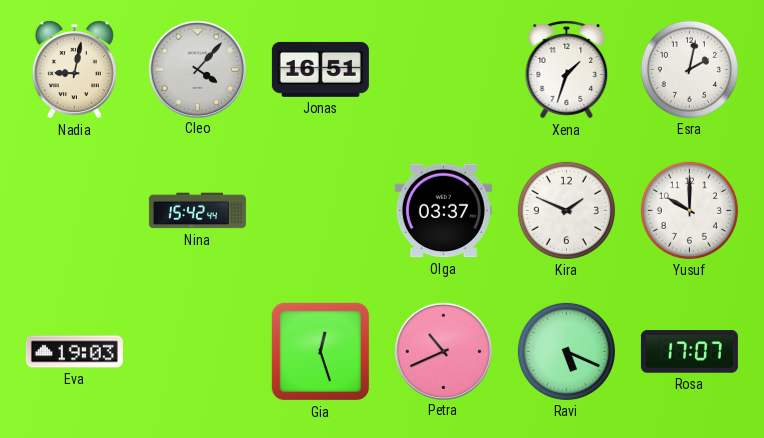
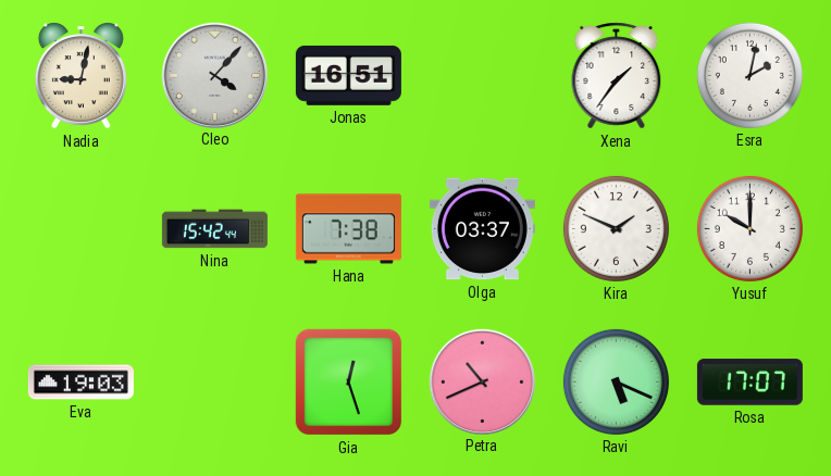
Xena: 1:33 -> 1:36
Hana: none -> 7:38
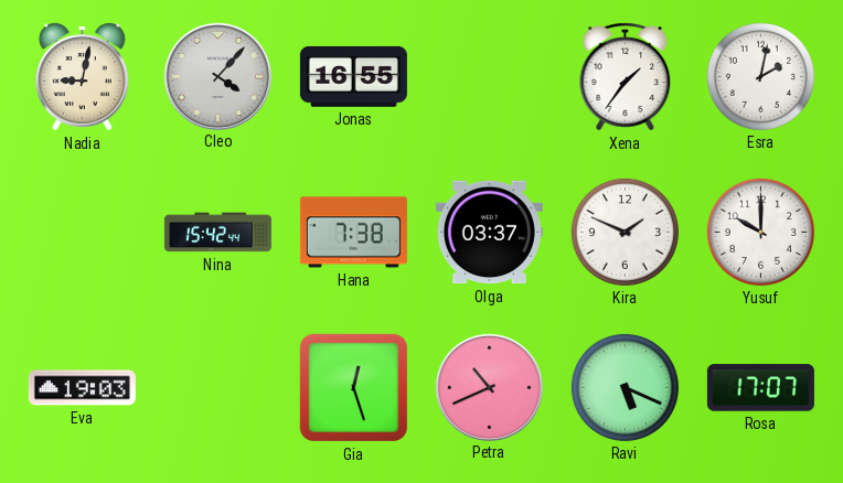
Jonas: 16:51 -> 16:55
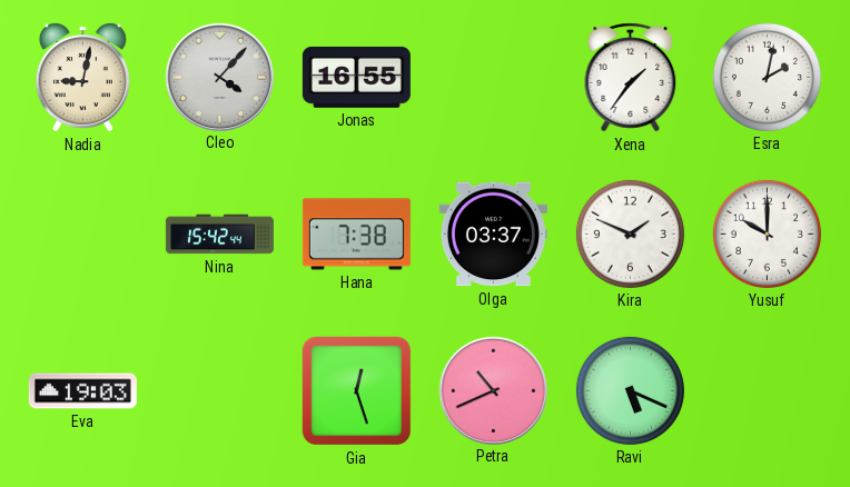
Rosa: 17:07 -> none
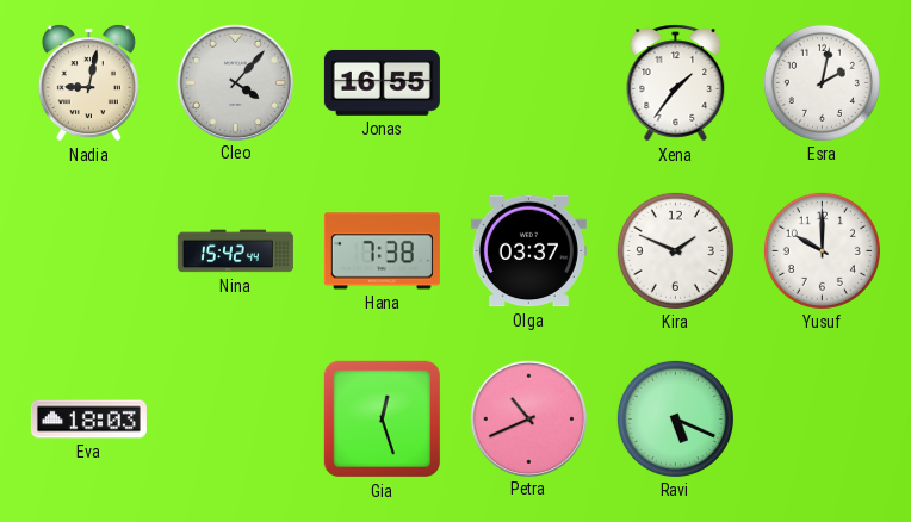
Eva: 19:03 -> 18:03
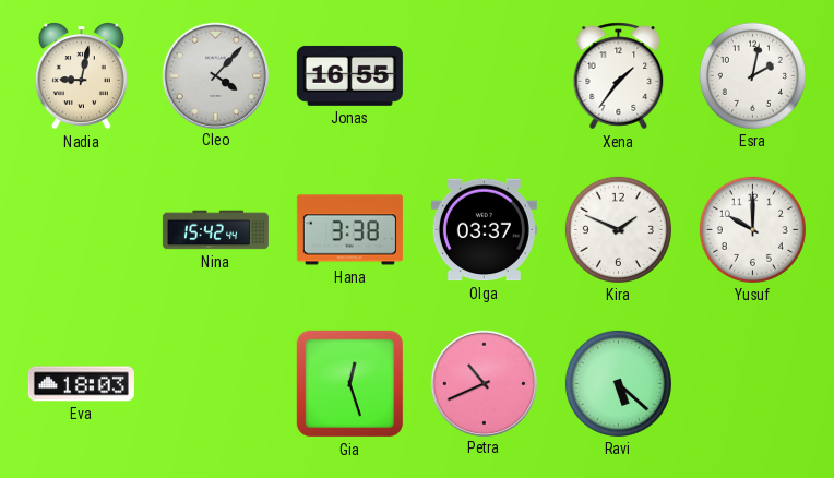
Hana: 7:38 -> 3:38
Ravi: 5:19 -> 5:22
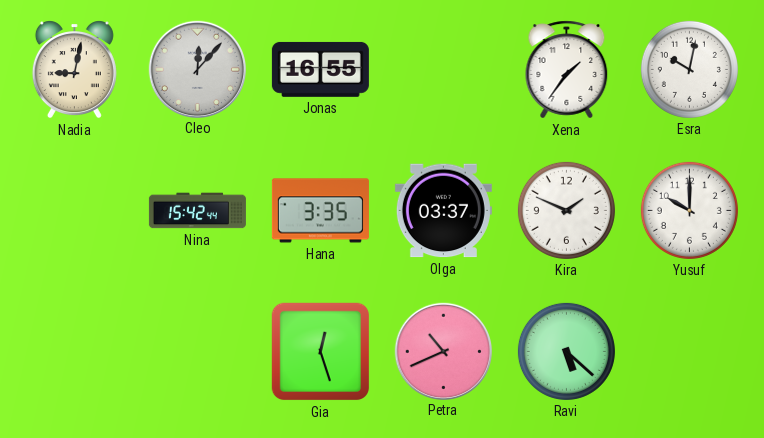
Cleo: 4:07 -> 12:07
Esra: 2:02 -> 10:02
Hana: 3:38 -> 3:35
Eva: 18:03 -> none
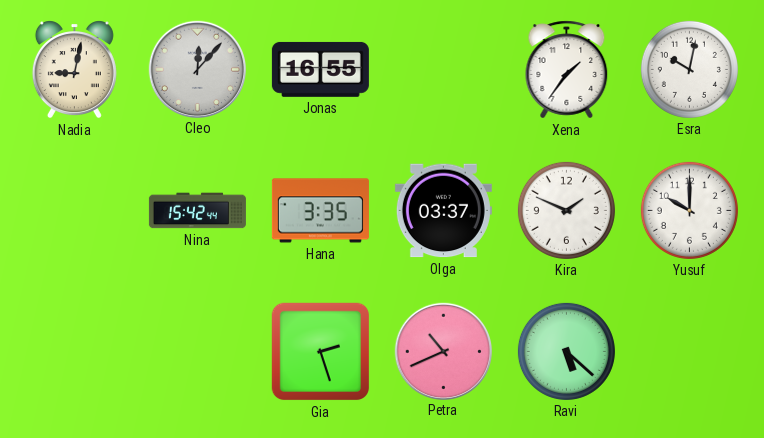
Gia: 12:27 -> 2:27
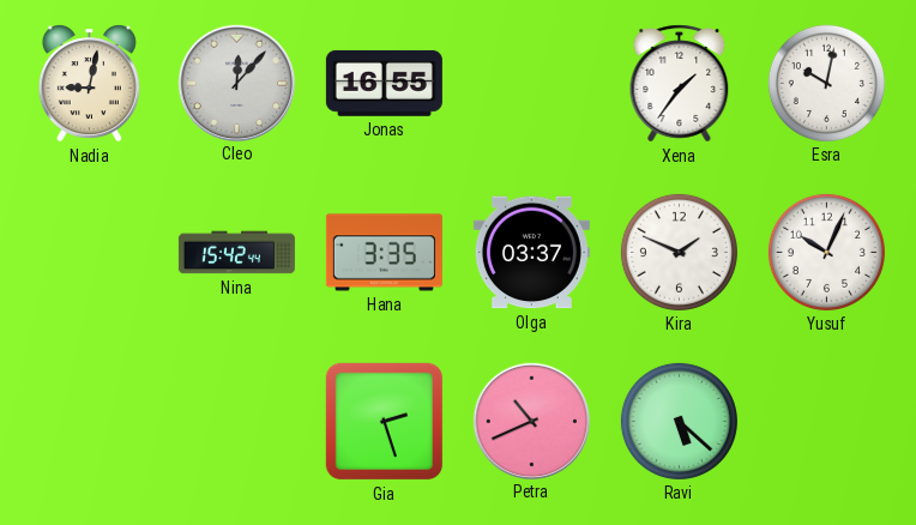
Yusuf: 10:00 -> 10:04
